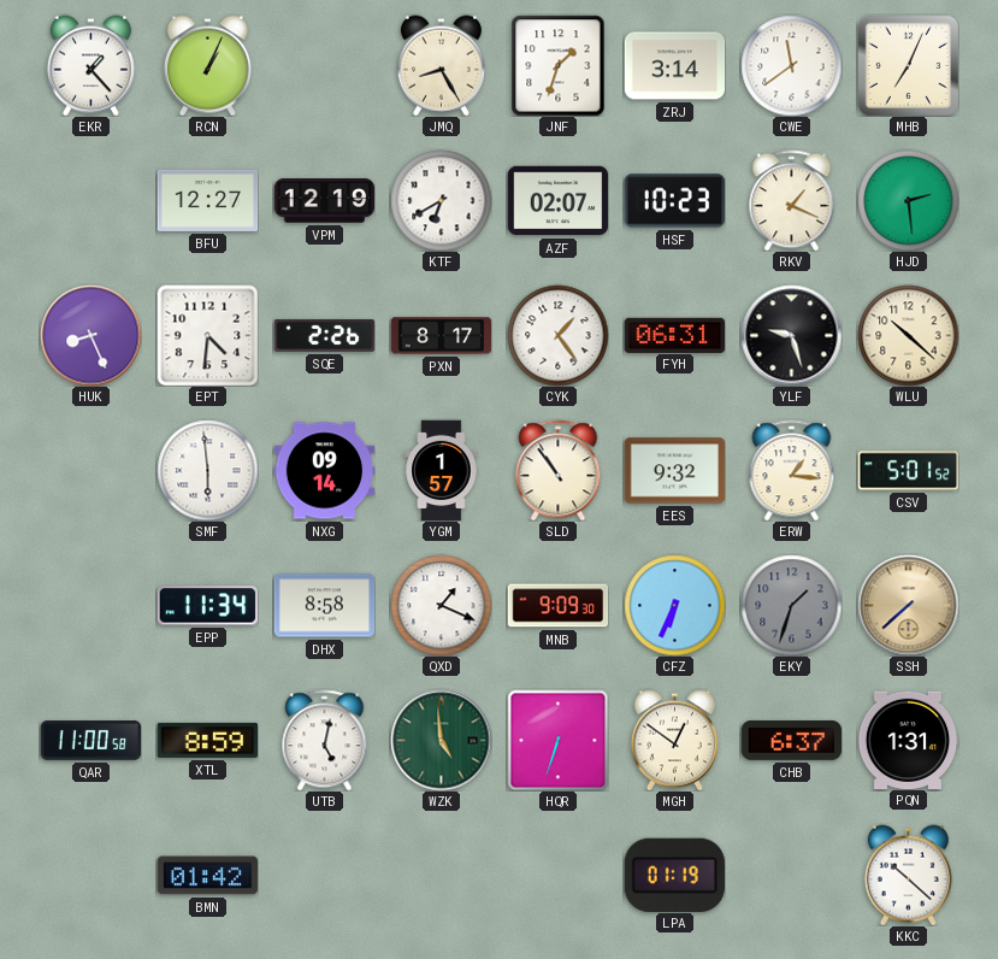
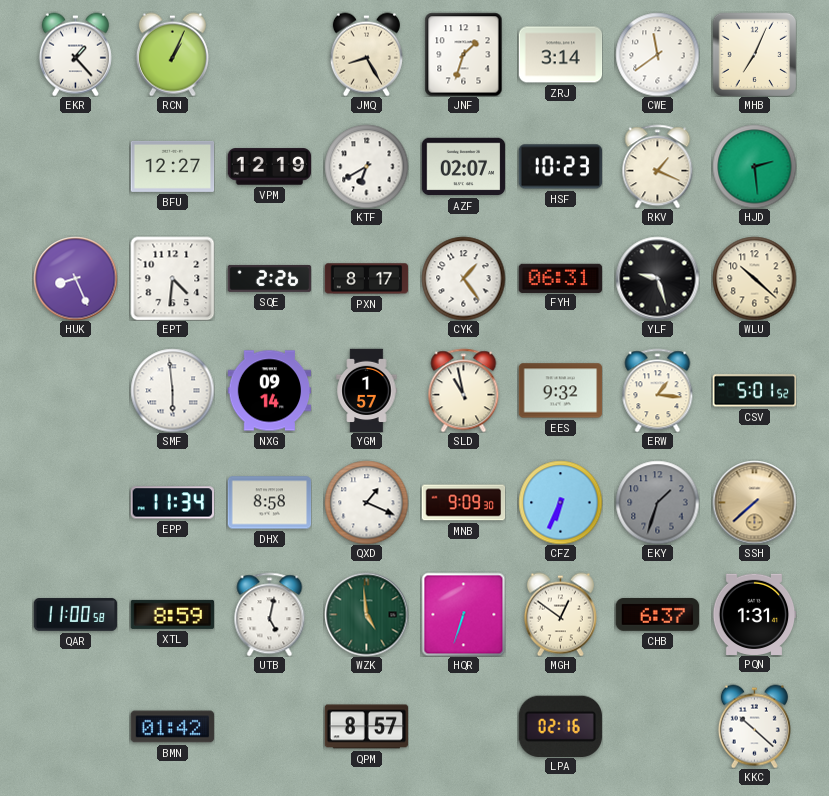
SLD: 10:54 -> 10:58
QPM: none -> 8:57
LPA: 01:19 -> 02:16
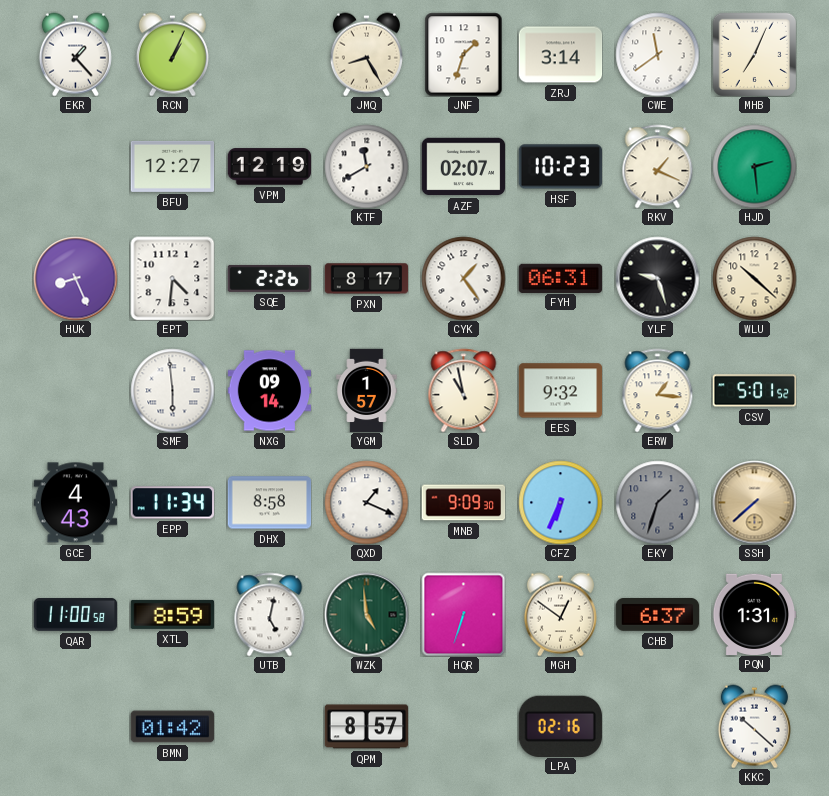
KTF: 6:40 -> 11:40
GCE: none -> 4:43
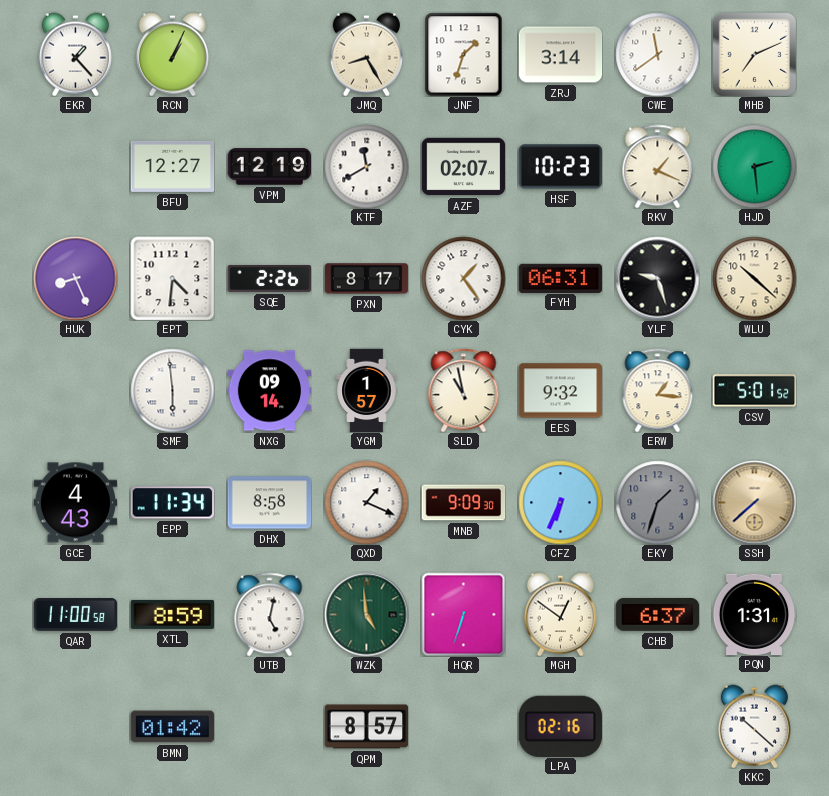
MHB: 7:04 -> 7:11
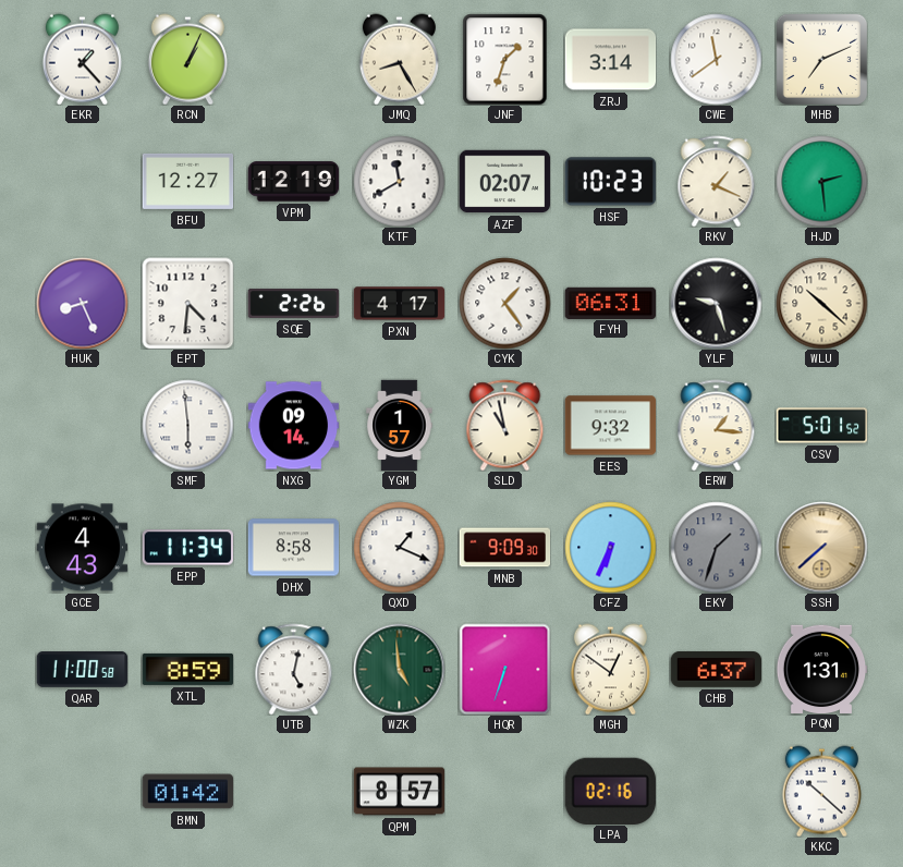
PXN: 8:17 -> 4:17
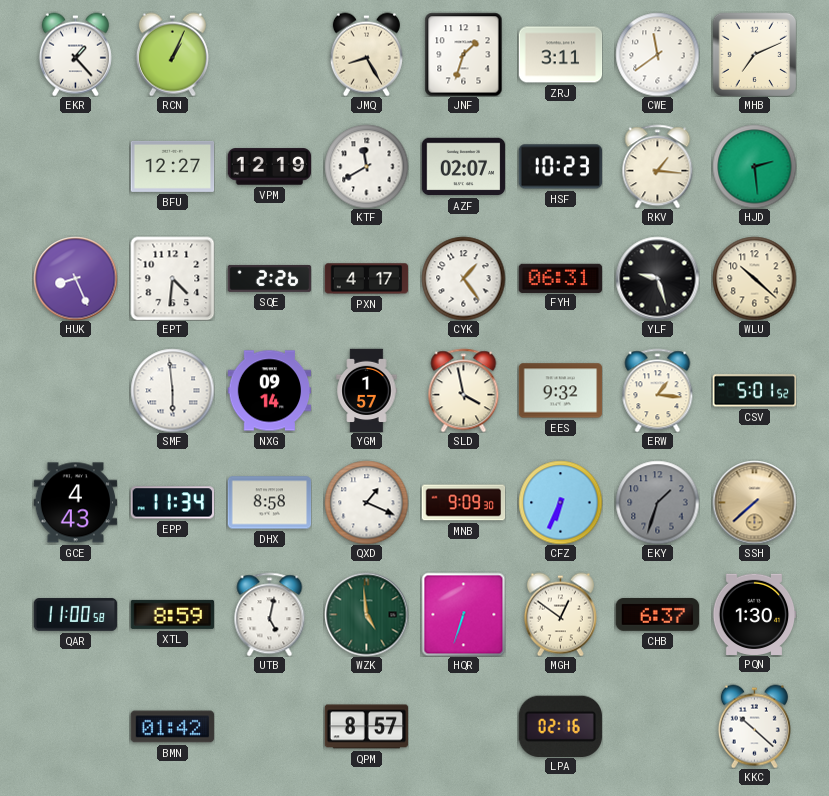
ZRJ: 3:14 -> 3:11
RKV: 1:19 -> 1:16
SLD: 10:58 -> 3:58
PQN: 1:31 -> 1:30
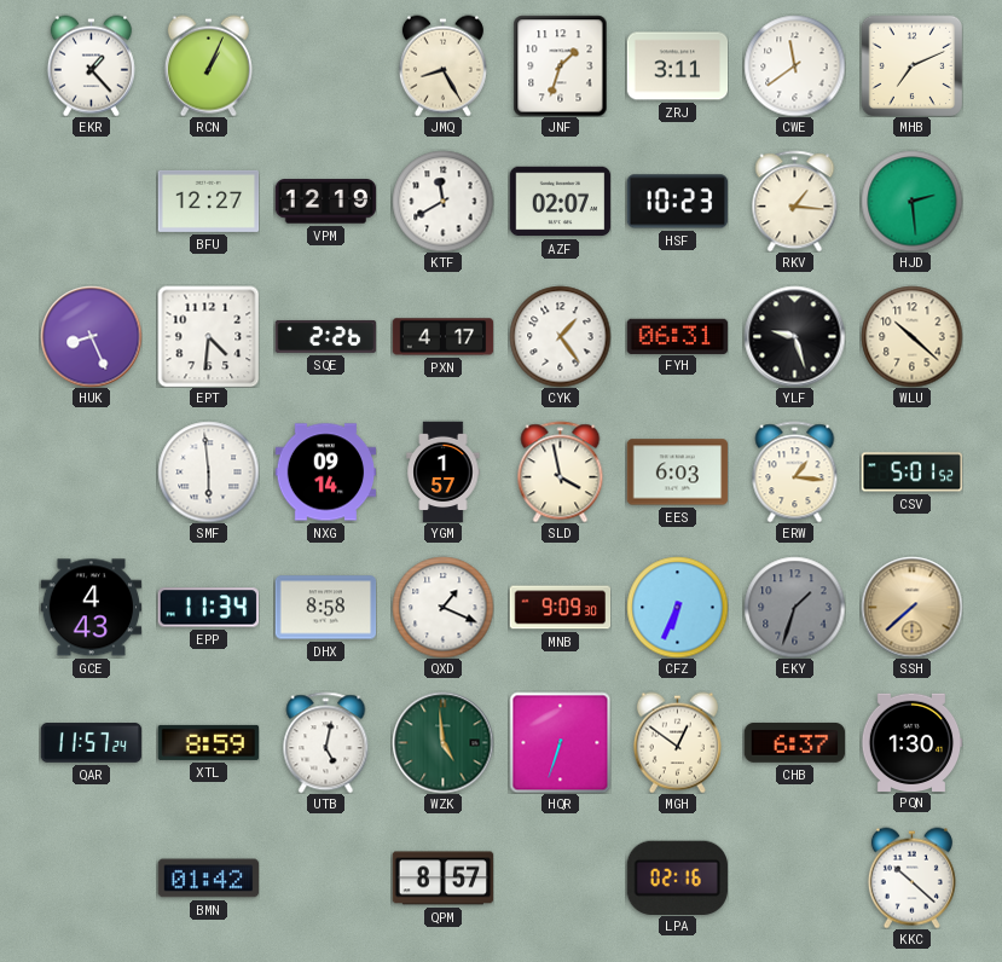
EES: 9:32 -> 6:03
QAR: 11:00 -> 11:57
